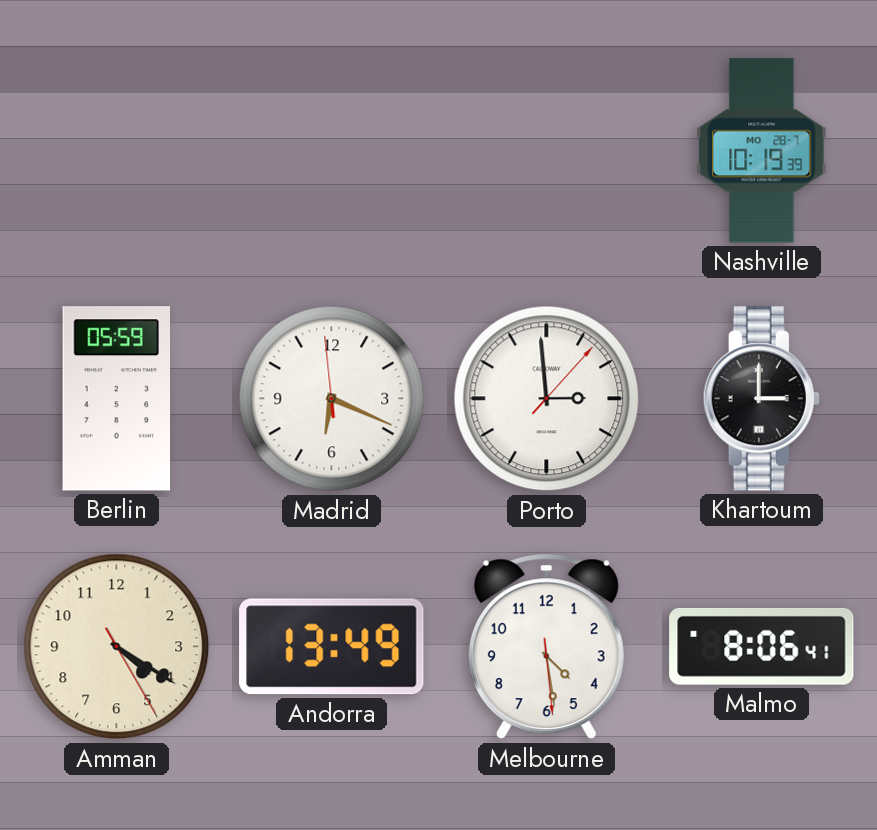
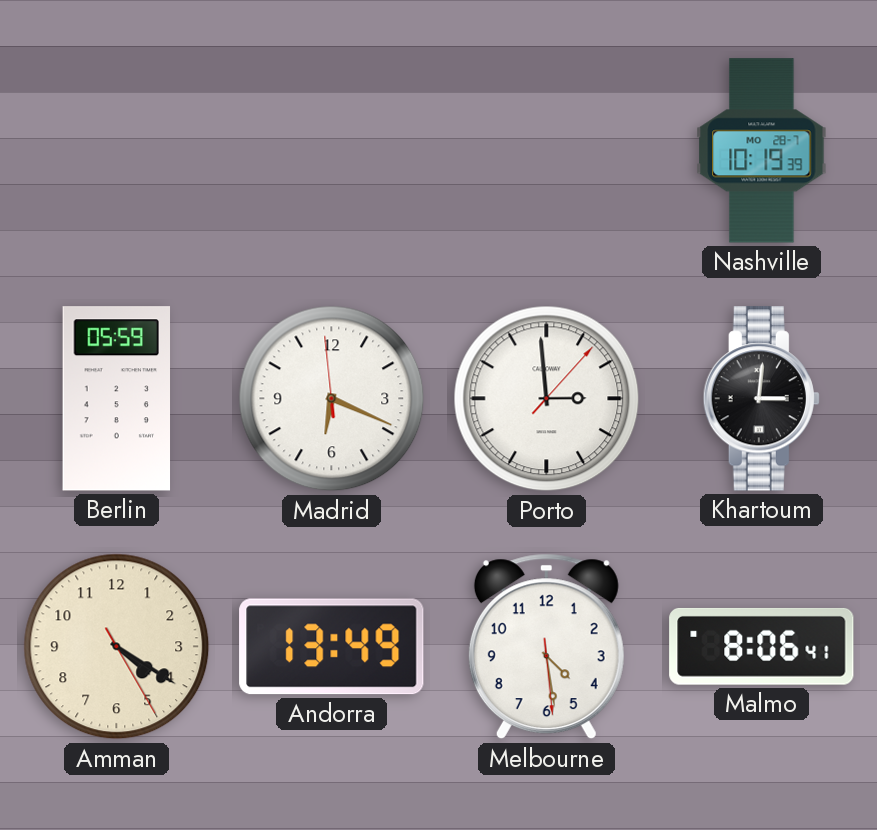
Khartoum: 3:00 -> 3:01
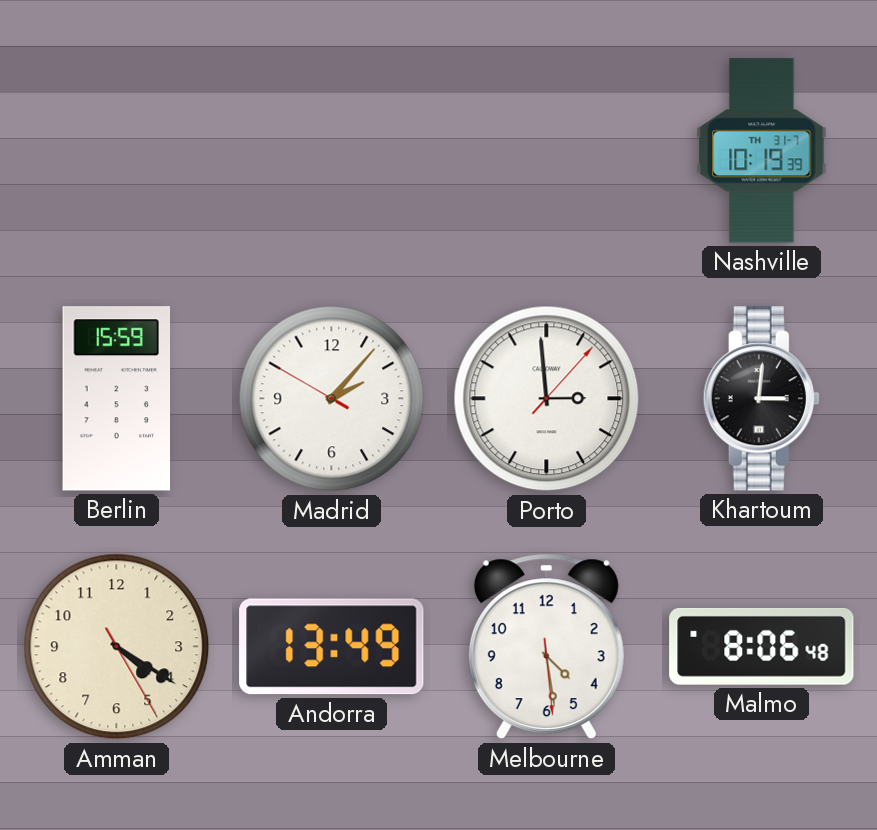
Nashville date: MO 28-7 -> TH 31-7
Berlin: 05:59 -> 15:59
Madrid: 6:18 -> 2:06
Malmo: 8:06:41 -> 8:06:48
